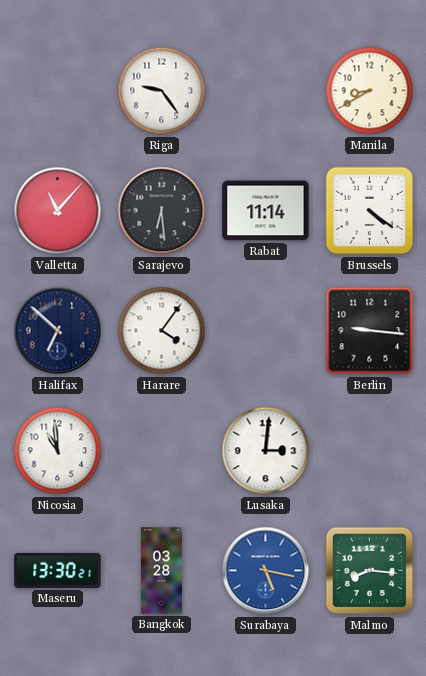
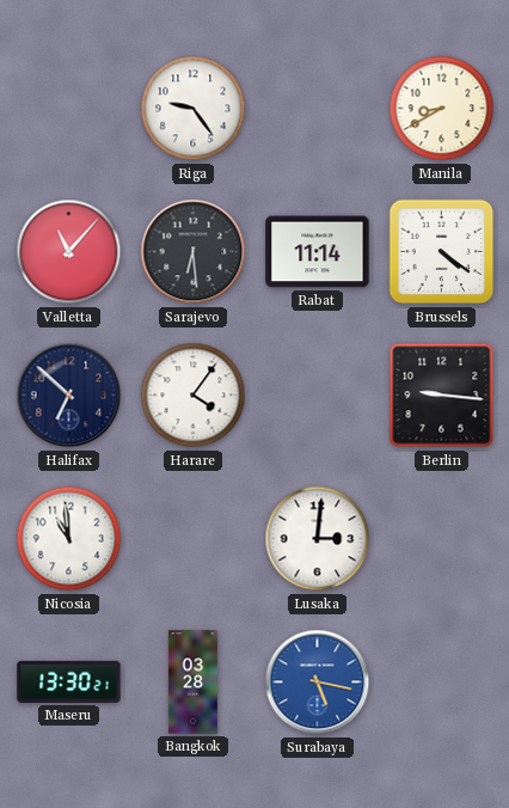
Malmo: 8:16 -> none
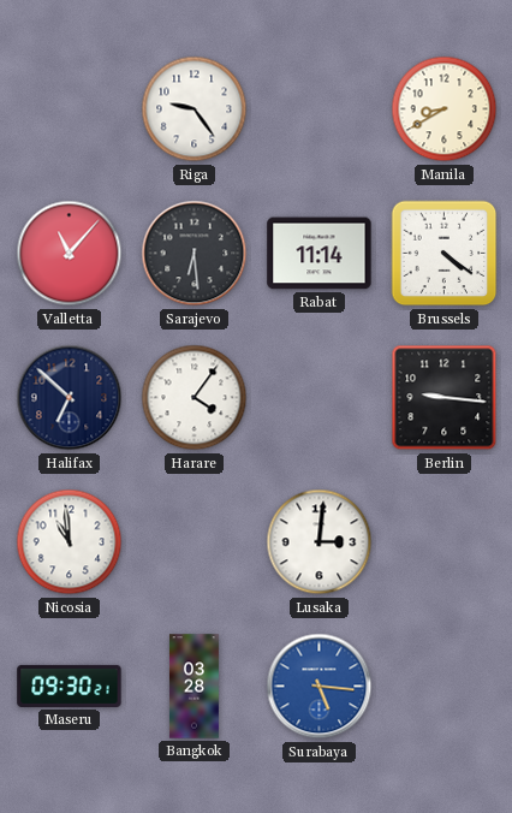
Maseru: 13:30 -> 09:30
Surabaya: 5:17 -> 5:16
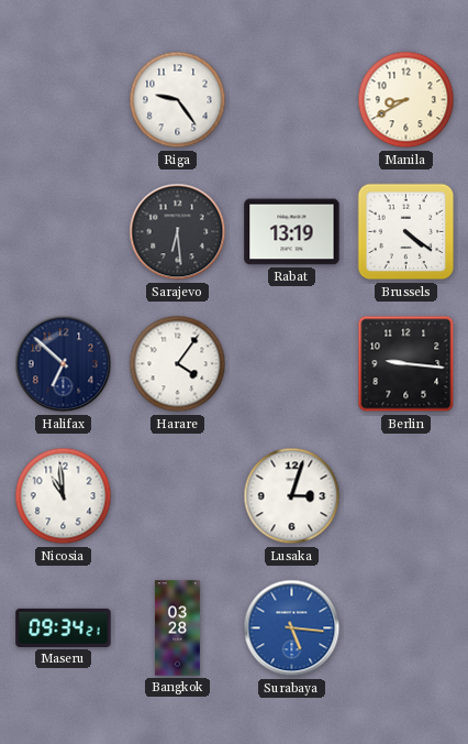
Valletta: 11:07 -> none
Rabat: 11:14 -> 13:19
Lusaka: 3:01 -> 3:03
Maseru: 09:30 -> 09:34
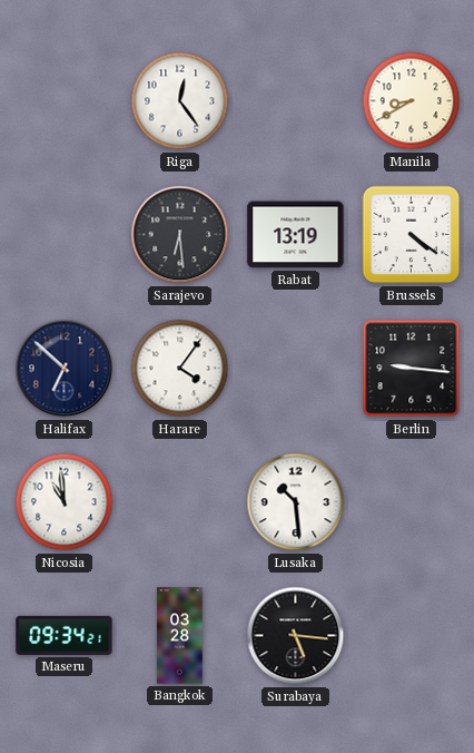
Riga: 9:24 -> 12:24
Lusaka: 3:03 -> 10:29
Surabaya dial: blue -> black
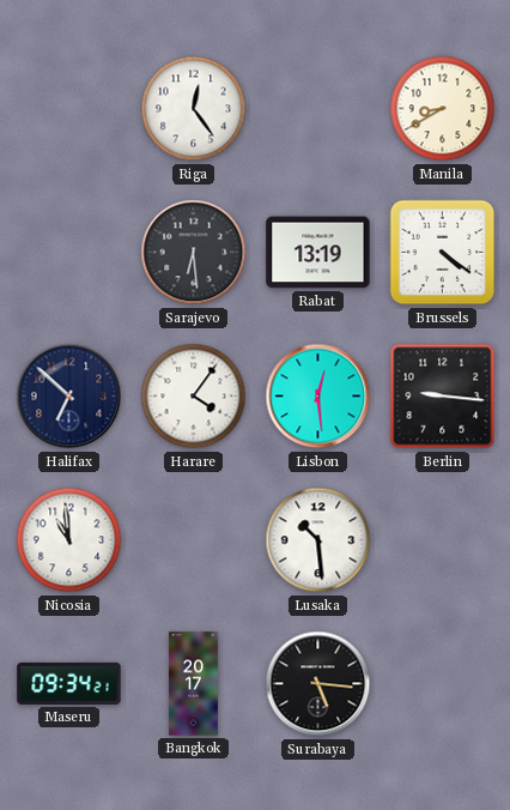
Lisbon: none -> 12:29
Bangkok: 03:28 -> 20:17
